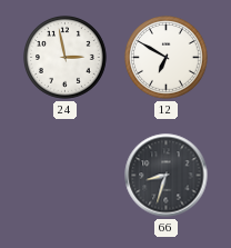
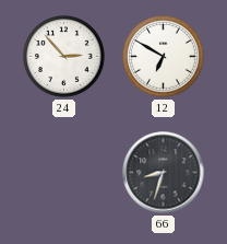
24: 2:58 -> 2:53
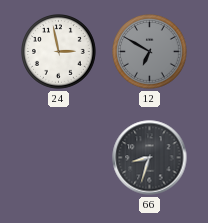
24: 2:53 -> 2:58
12 dial: white -> grey
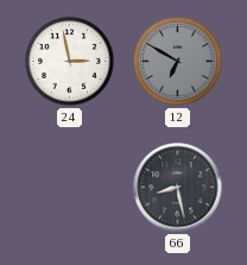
66: 8:33 -> 8:28
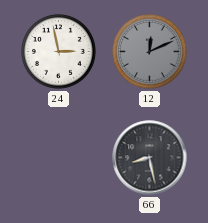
12: 6:50 -> 12:11
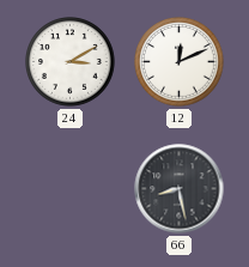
24: 2:58 -> 3:10
12 dial: grey -> white
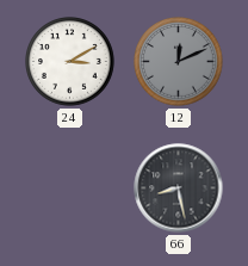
12 dial: white -> grey
